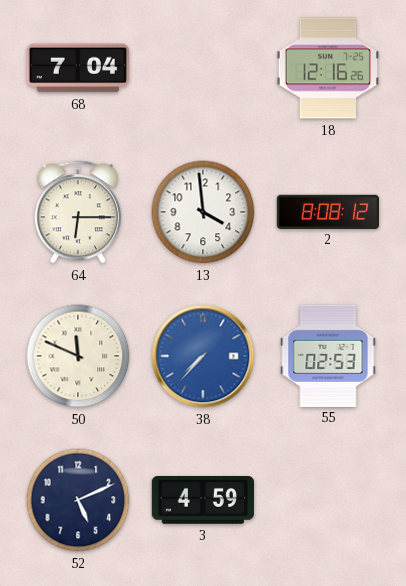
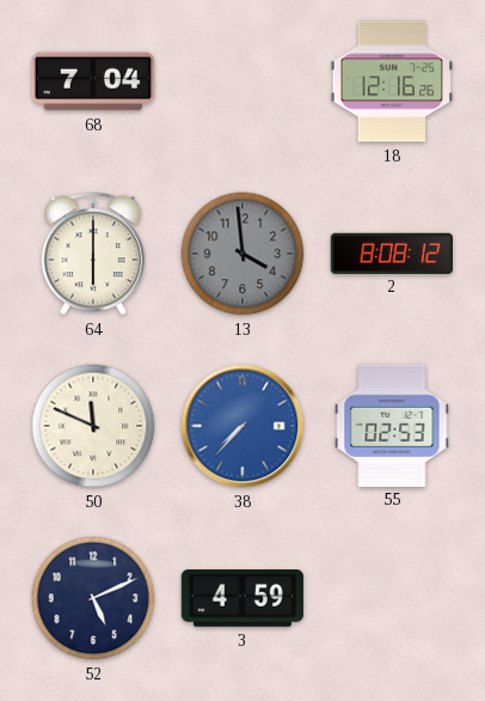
64: 6:15 -> 6:00
13 dial: white -> grey
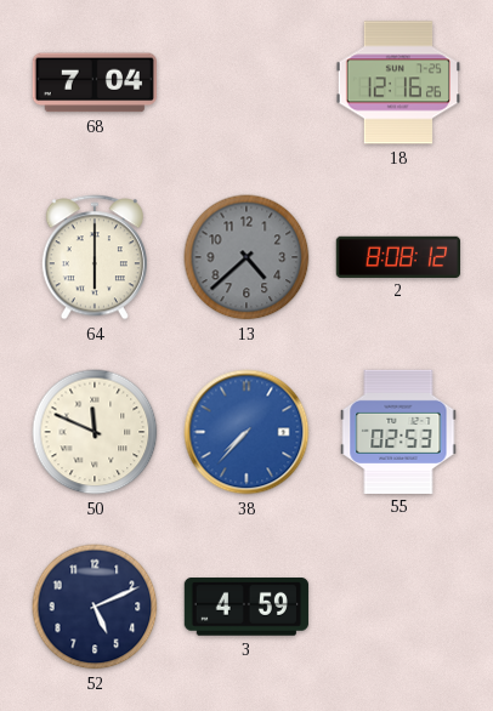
13: 3:59 -> 4:38
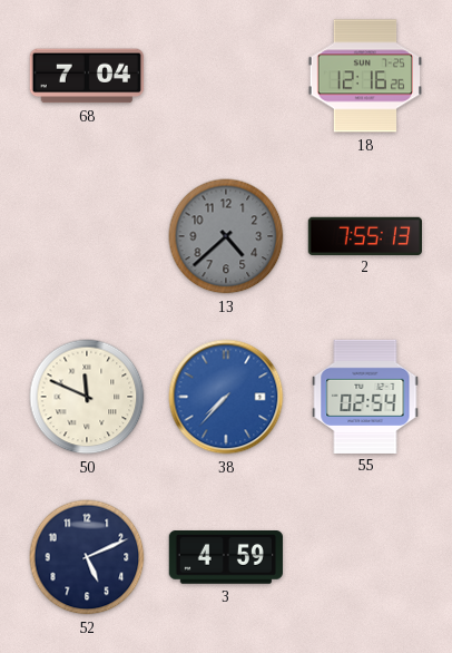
64: 6:00 -> none
2: 8:08 -> 7:55
55: 02:53 -> 02:54
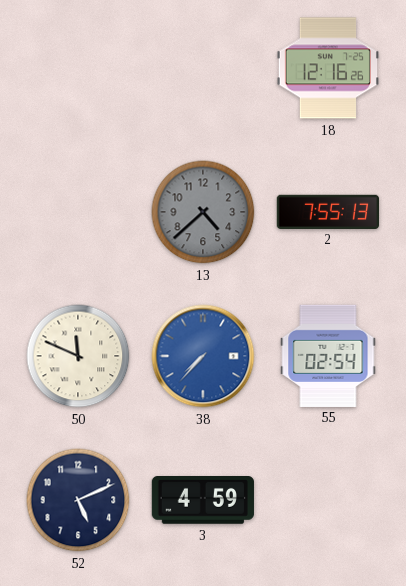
68: 7:04 -> none
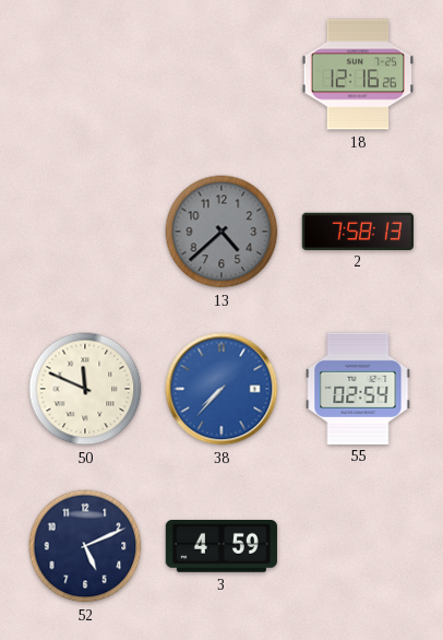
2: 7:55 -> 7:58
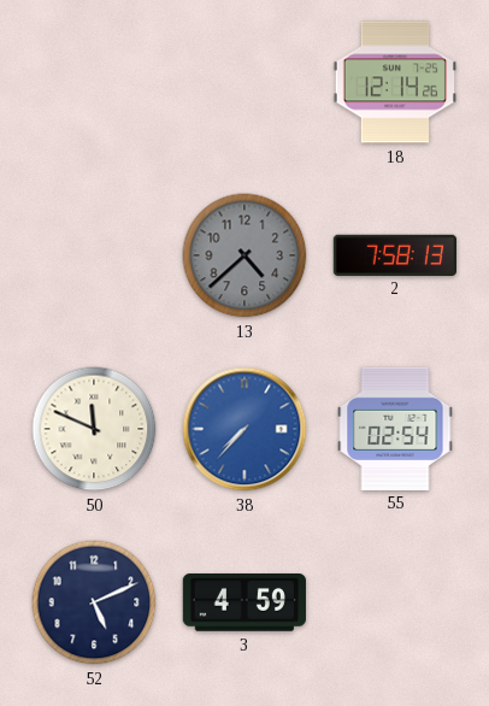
18: 12:16 -> 12:14
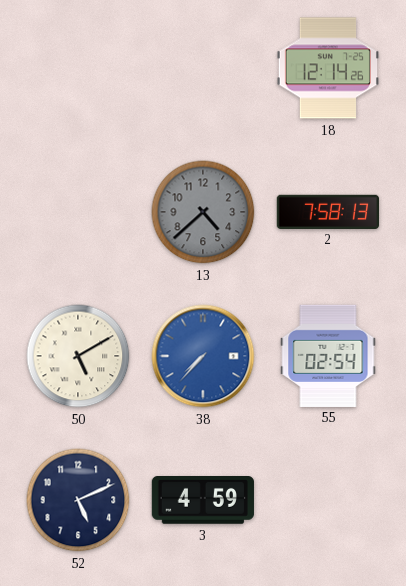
50: 11:49 -> 5:10
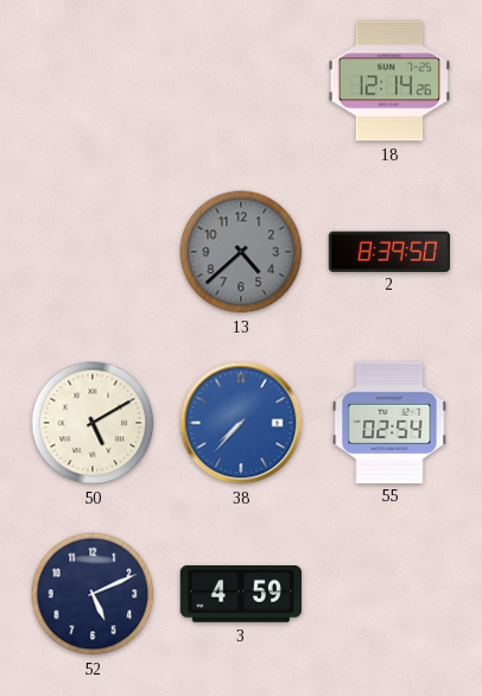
2: 7:58 -> 8:39
